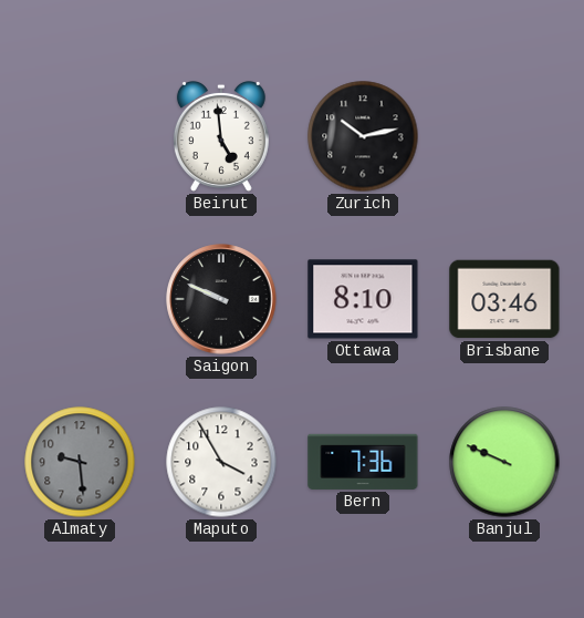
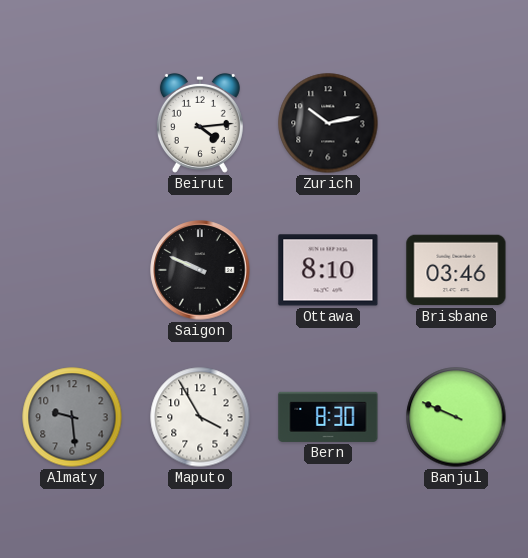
Beirut: 4:59 -> 4:14
Bern: 7:36 -> 8:30
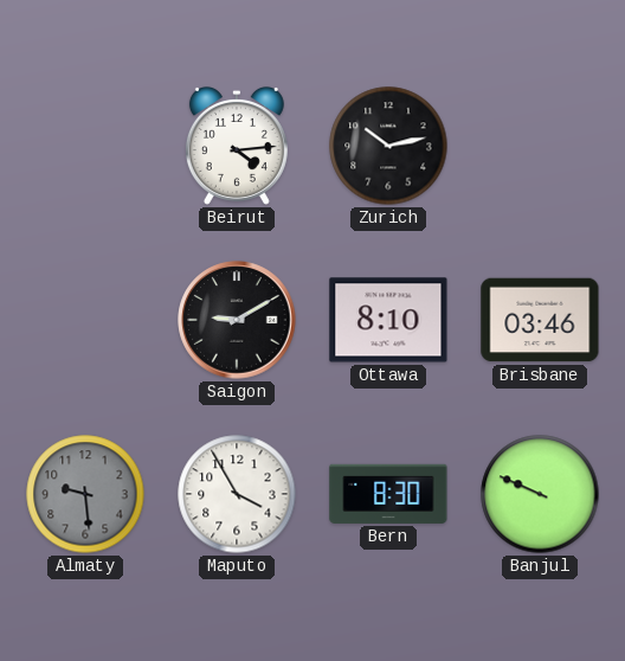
Saigon: 9:49 -> 9:10
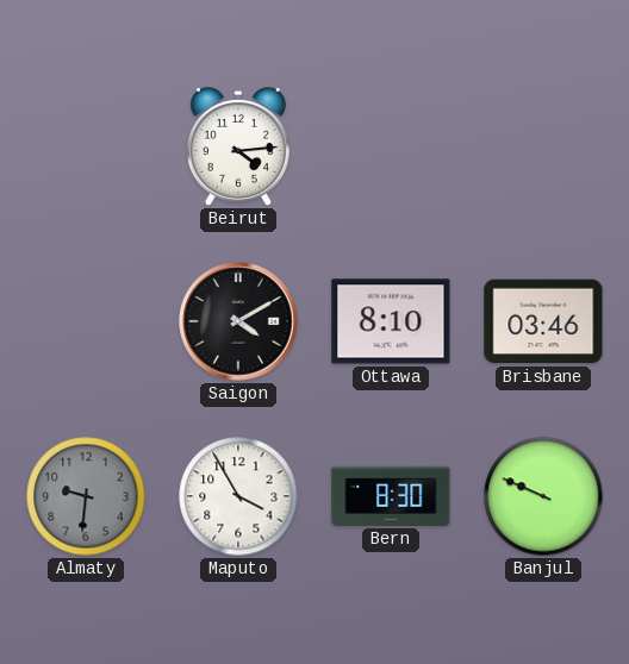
Zurich: 10:13 -> none
Saigon: 9:10 -> 4:10
Almaty: 9:29 -> 9:31
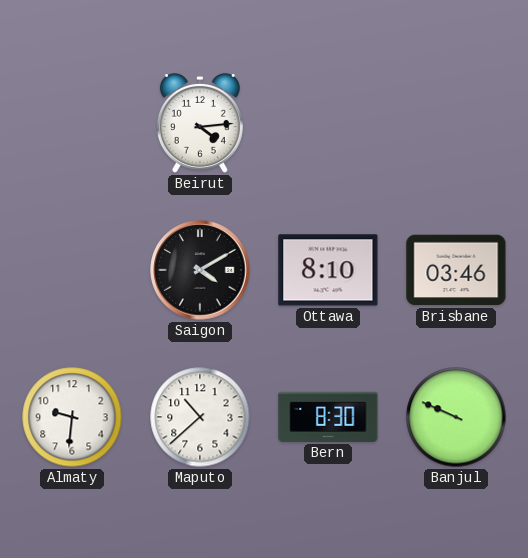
Almaty dial: grey -> white
Maputo: 3:55 -> 10:38
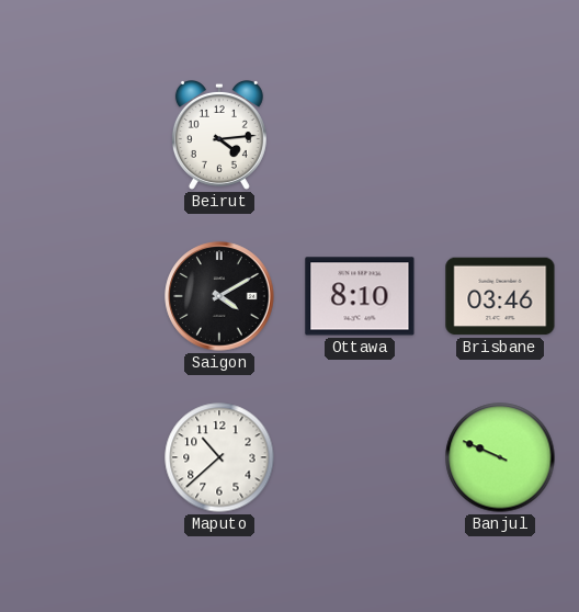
Almaty: 9:31 -> none
Bern: 8:30 -> none
